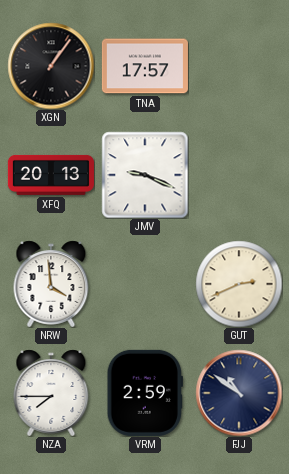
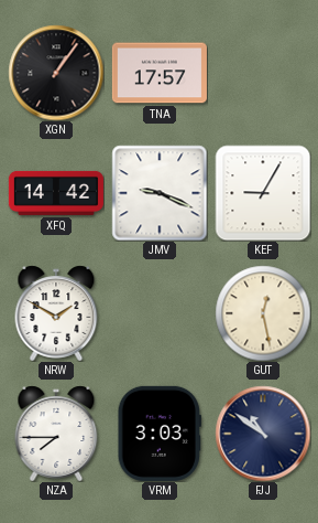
XFQ: 20:13 -> 14:42
KEF: none -> 9:05
NRW: 3:59 -> 1:50
GUT: 2:41 -> 12:28
VRM: 2:59 -> 3:03
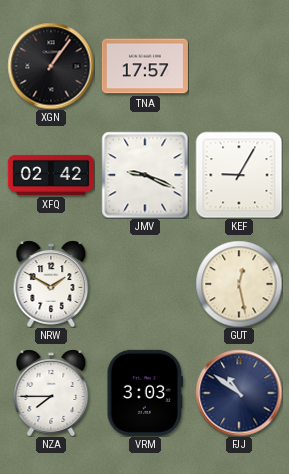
XFQ: 14:42 -> 02:42
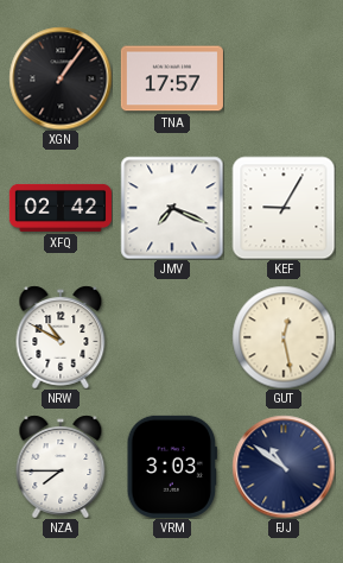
JMV: 9:19 -> 7:19
NRW: 1:50 -> 10:50
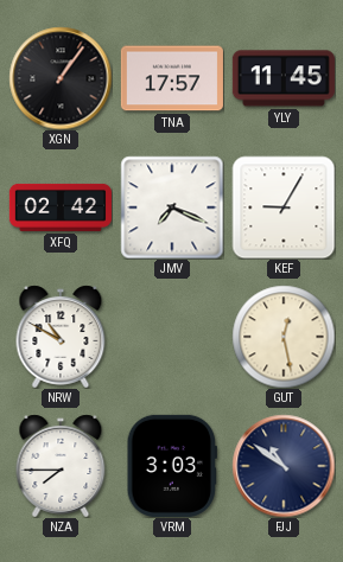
YLY: none -> 11:45
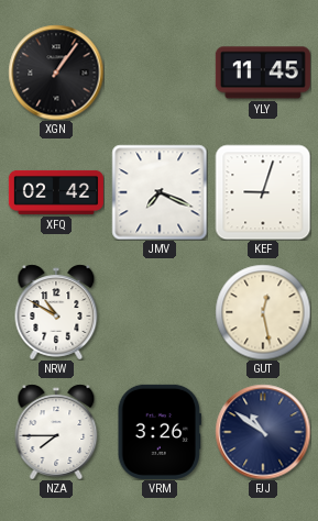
TNA: 17:57 -> none
KEF: 9:05 -> 9:03
VRM: 3:03 -> 3:26
